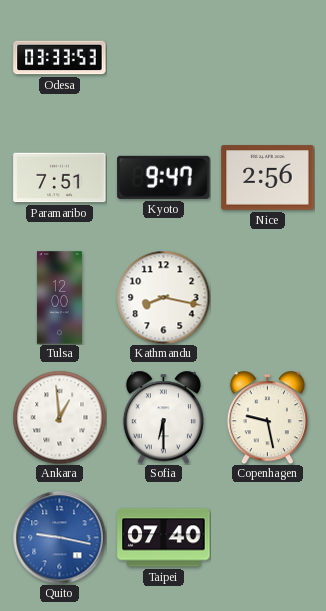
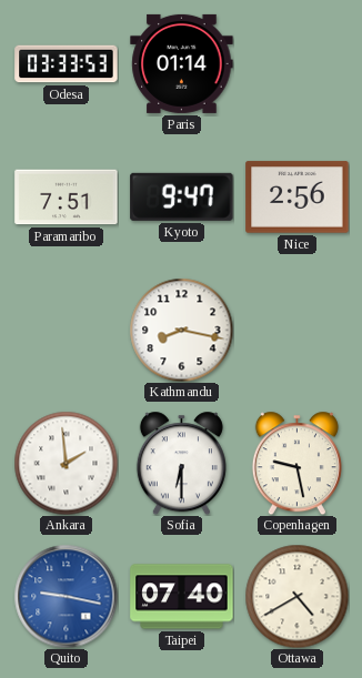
Paris: none -> 01:14
Tulsa: 12:00 -> none
Ankara: 12:59 -> 1:59
Ottawa: none -> 4:40
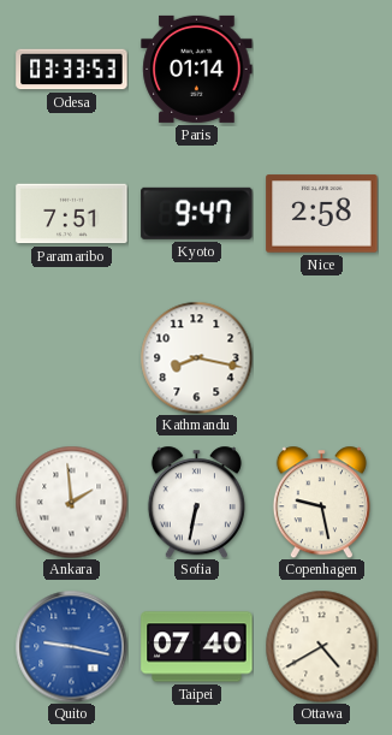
Nice: 2:56 -> 2:58
Sofia: 6:30 -> 6:32
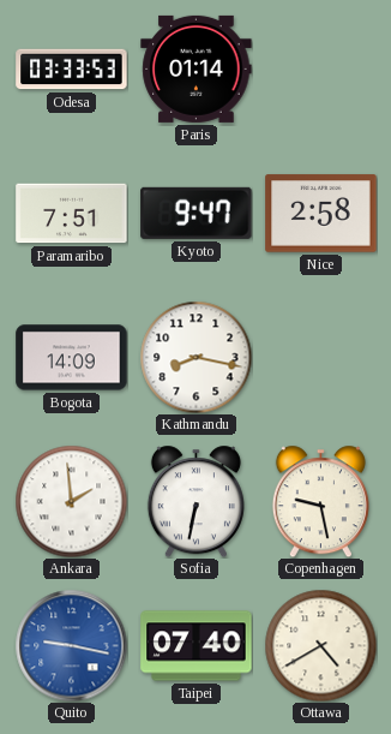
Bogota: none -> 14:09
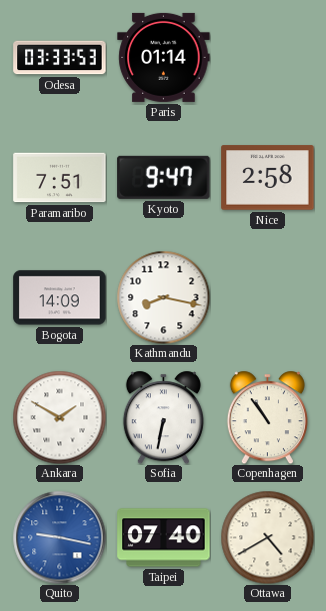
Ankara: 1:59 -> 1:50
Copenhagen: 9:28 -> 10:54
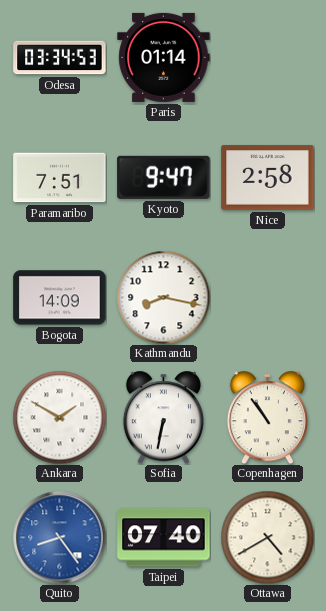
Odesa: 03:33 -> 03:34
Quito: 9:17 -> 8:24
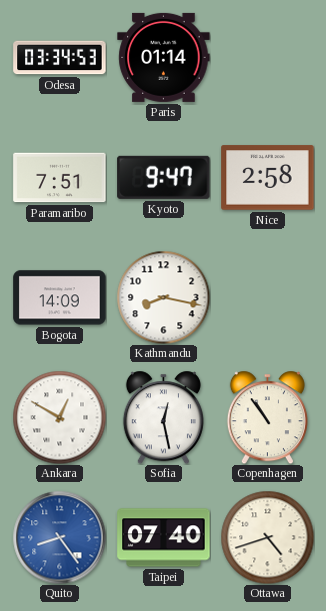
Ankara: 1:50 -> 12:50
Sofia: 6:32 -> 12:28
Ottawa: 4:40 -> 4:42
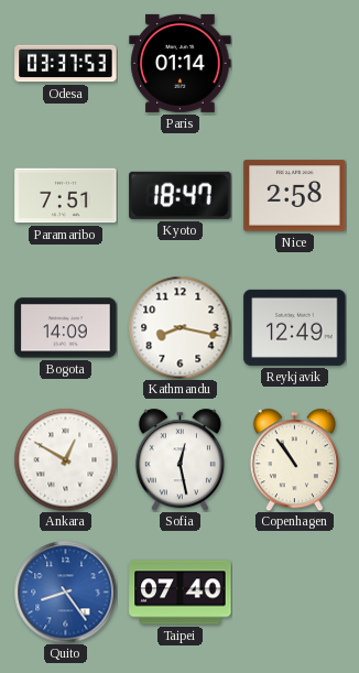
Odesa: 03:34 -> 03:37
Kyoto: 9:47 -> 18:47
Reykjavik: none -> 12:49
Ottawa: 4:42 -> none
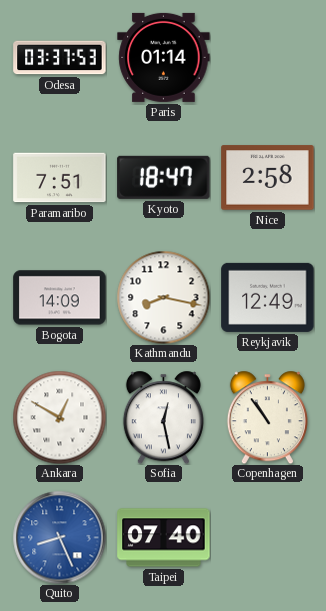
Quito: 8:24 -> 8:26
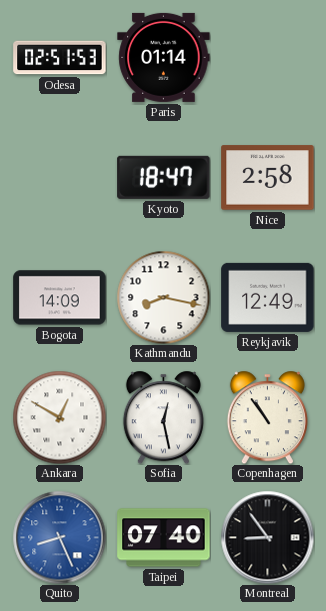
Odesa: 03:37 -> 02:51
Paramaribo: 7:51 -> none
Montreal: none -> 8:54
